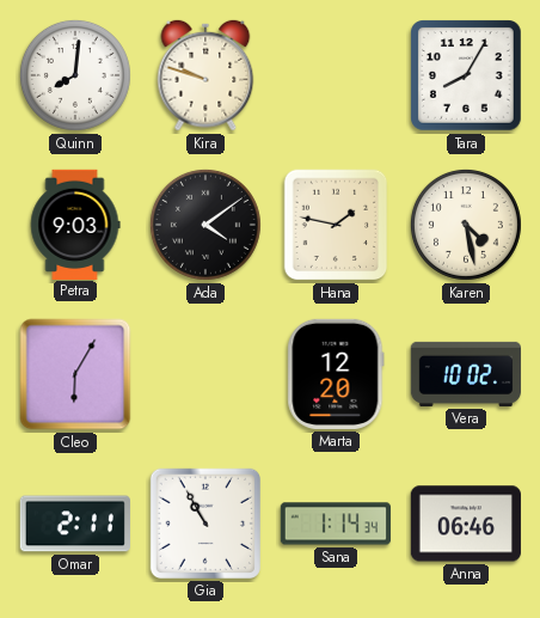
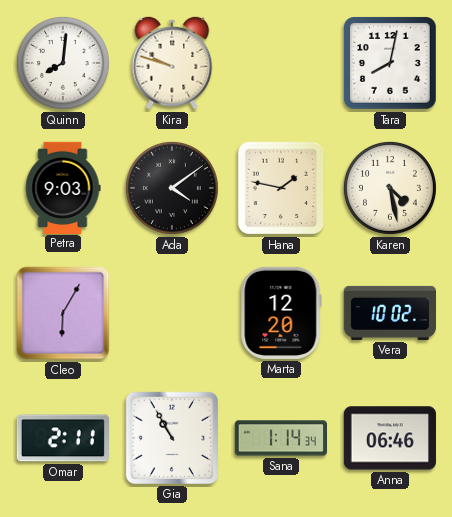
Tara: 8:05 -> 8:02
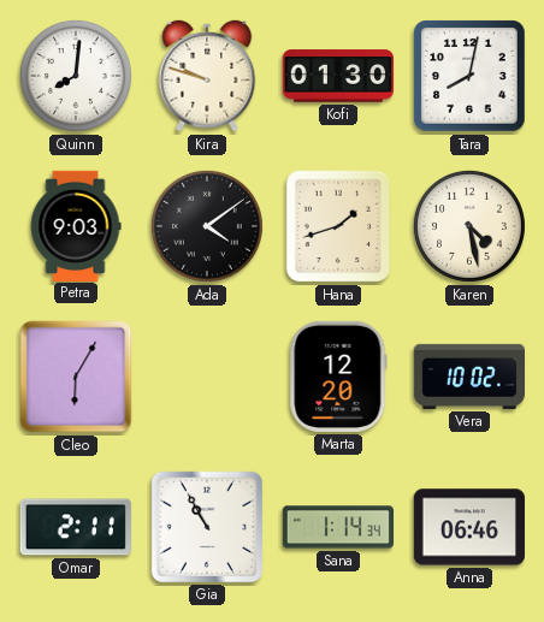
Kofi: none -> 01:30
Hana: 1:47 -> 1:42
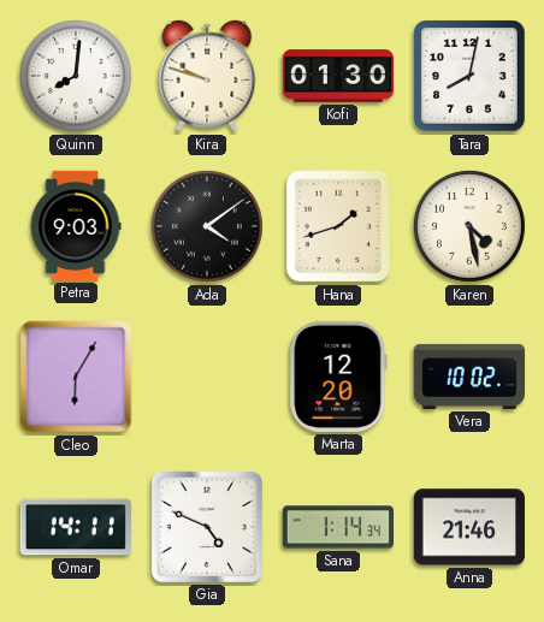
Omar: 2:11 -> 14:11
Gia: 10:55 -> 4:49
Anna: 06:46 -> 21:46
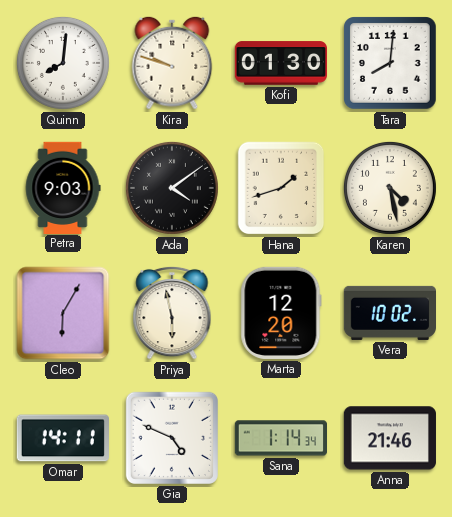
Tara: 8:02 -> 8:01
Priya: none -> 5:58
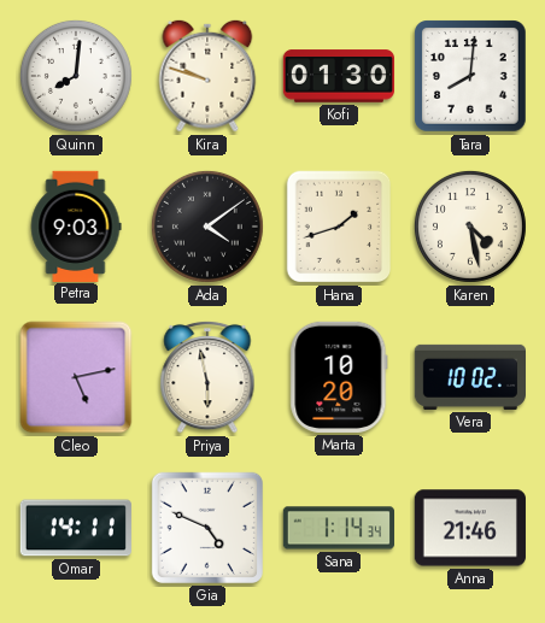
Cleo: 6:05 -> 5:13
Marta: 12:20 -> 10:20
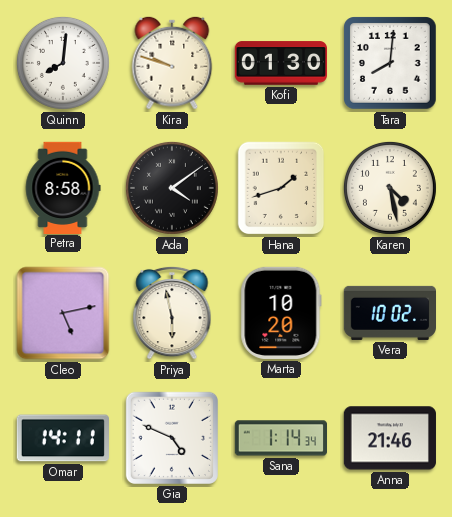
Petra: 9:03 -> 8:58
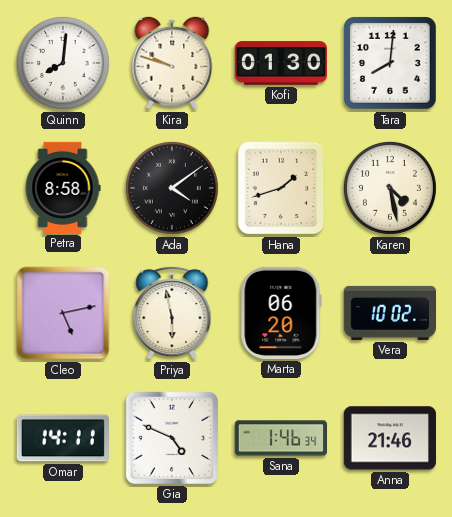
Marta: 10:20 -> 06:20
Sana: 1:14 -> 1:46
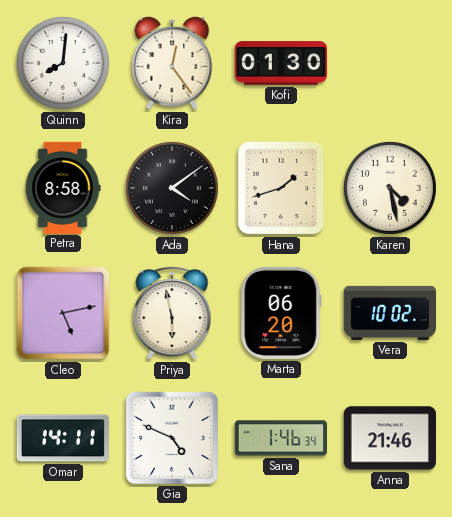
Kira: 9:48 -> 12:24
Tara: 8:01 -> none
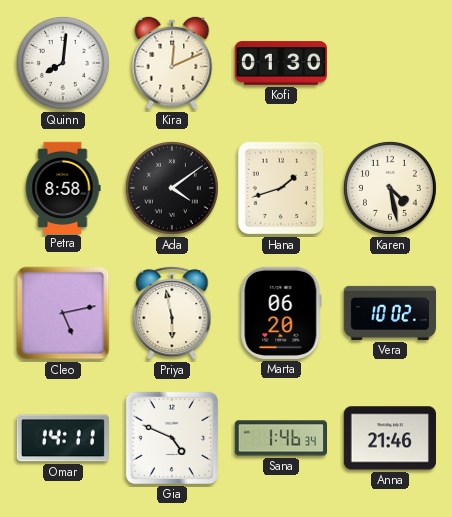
Kira: 12:24 -> 12:11
